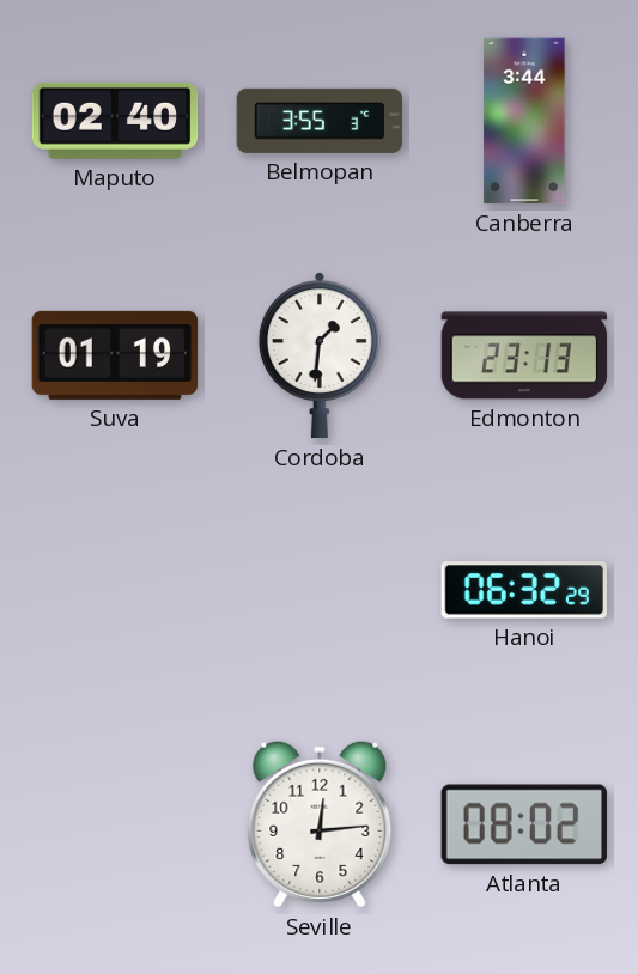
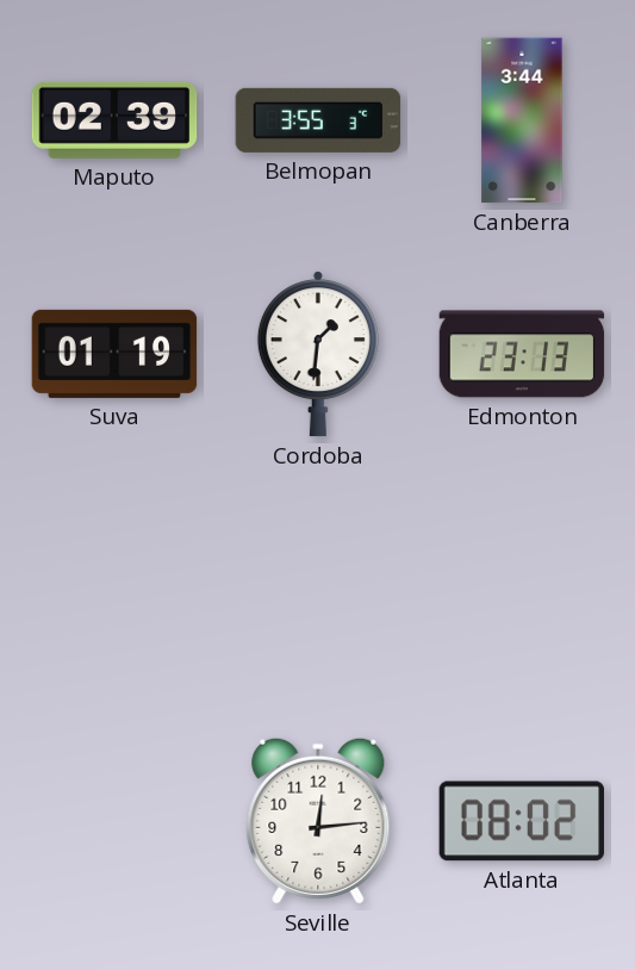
Maputo: 02:40 -> 02:39
Hanoi: 06:32 -> none
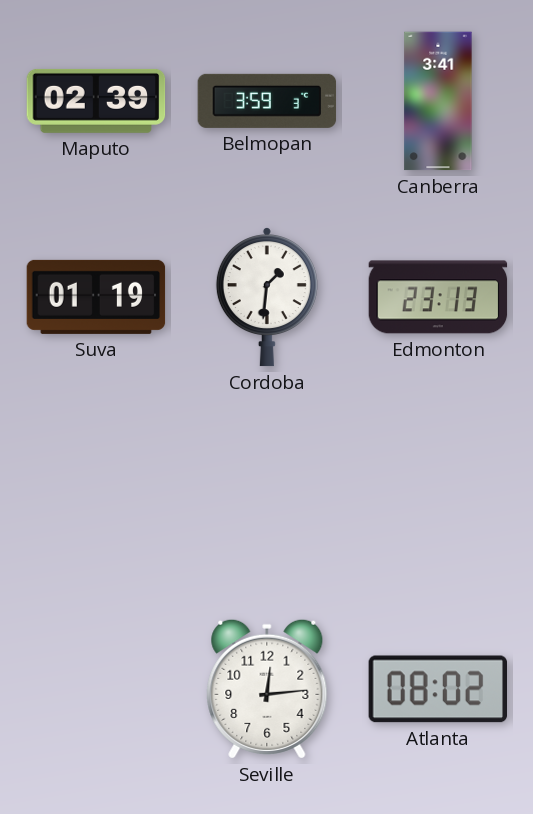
Belmopan: 3:55 -> 3:59
Canberra: 3:44 -> 3:41
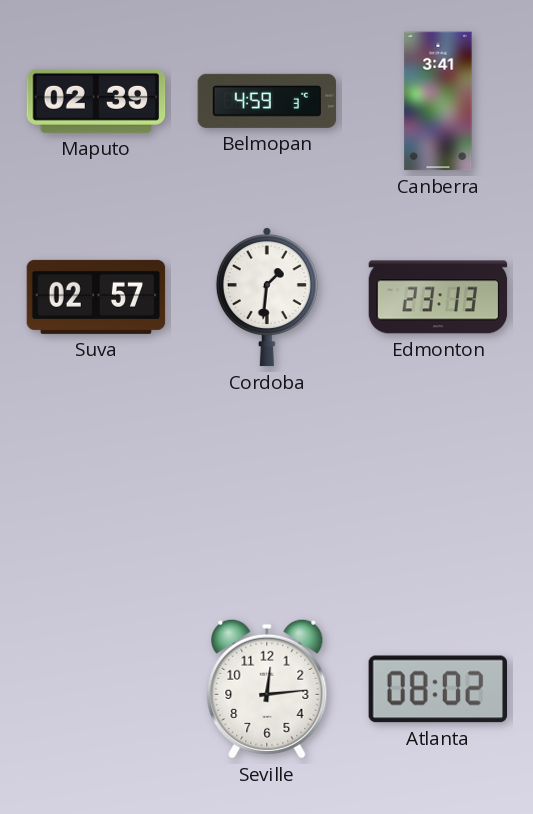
Belmopan: 3:59 -> 4:59
Suva: 01:19 -> 02:57
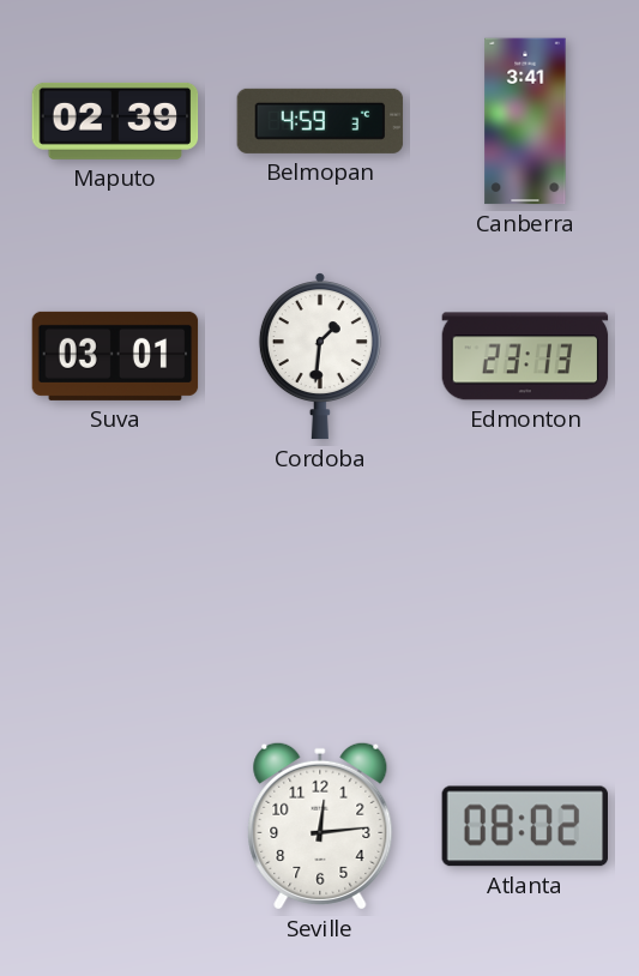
Suva: 02:57 -> 03:01
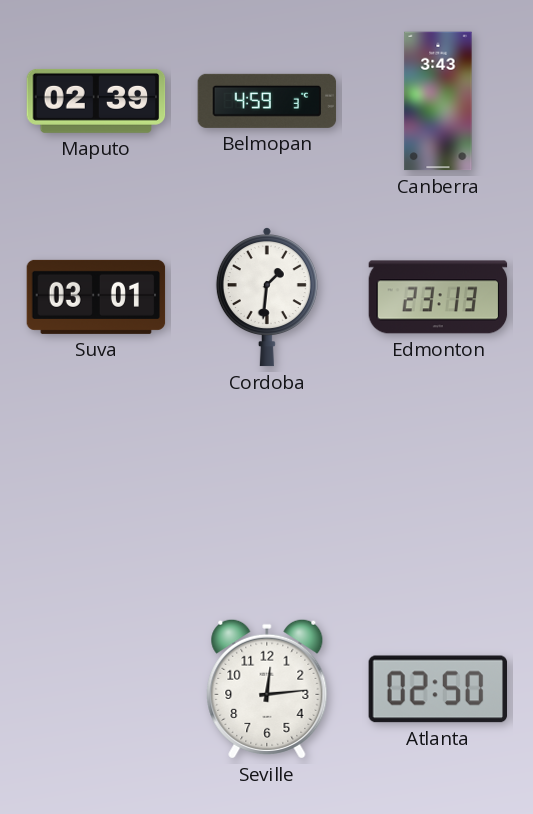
Canberra: 3:41 -> 3:43
Atlanta: 08:02 -> 02:50
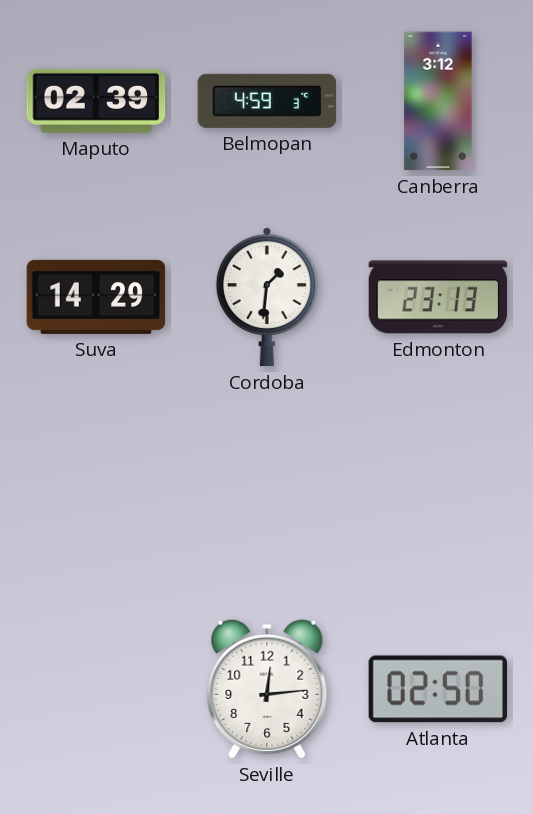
Canberra: 3:43 -> 3:12
Suva: 03:01 -> 14:29
